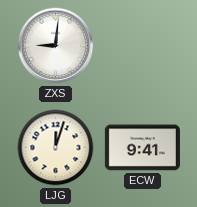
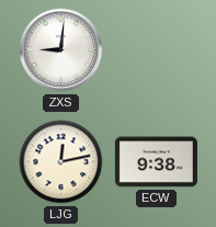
LJG: 12:03 -> 12:13
ECW: 9:41 -> 9:38
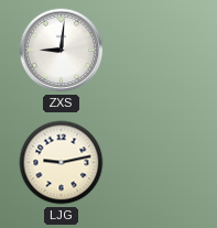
LJG: 12:13 -> 9:13
ECW: 9:38 -> none
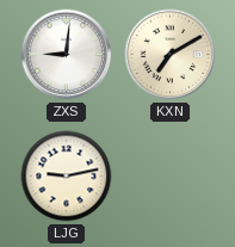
KXN: none -> 7:10
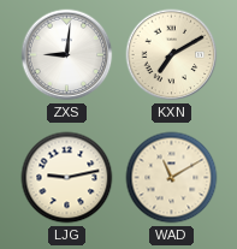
WAD: none -> 11:10
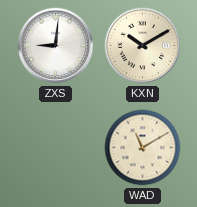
KXN: 7:10 -> 10:10
LJG: 9:13 -> none
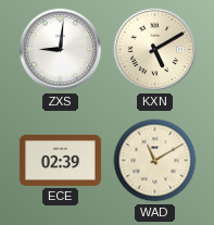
KXN: 10:10 -> 5:10
ECE: none -> 02:39
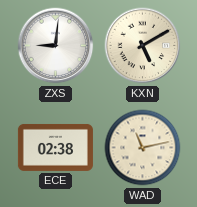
ECE: 02:39 -> 02:38
WAD: 11:10 -> 11:13
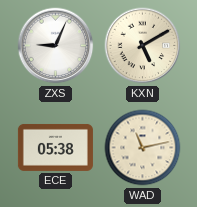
ZXS: 9:01 -> 9:04
ECE: 02:38 -> 05:38
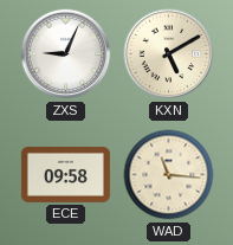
ECE: 05:38 -> 09:58
WAD: 11:13 -> 11:16
